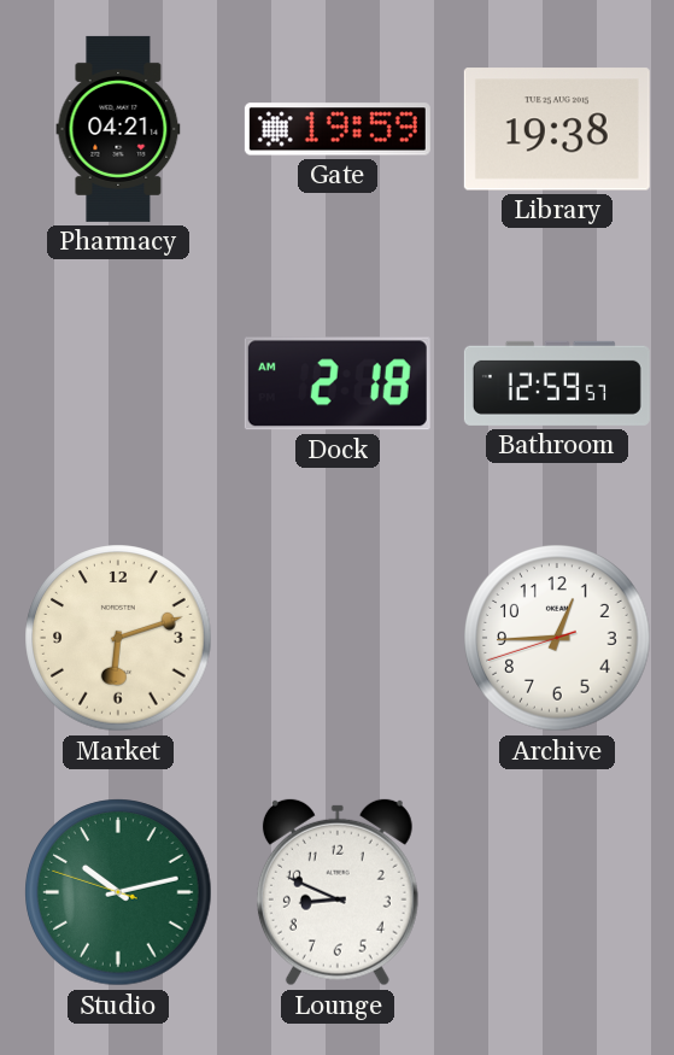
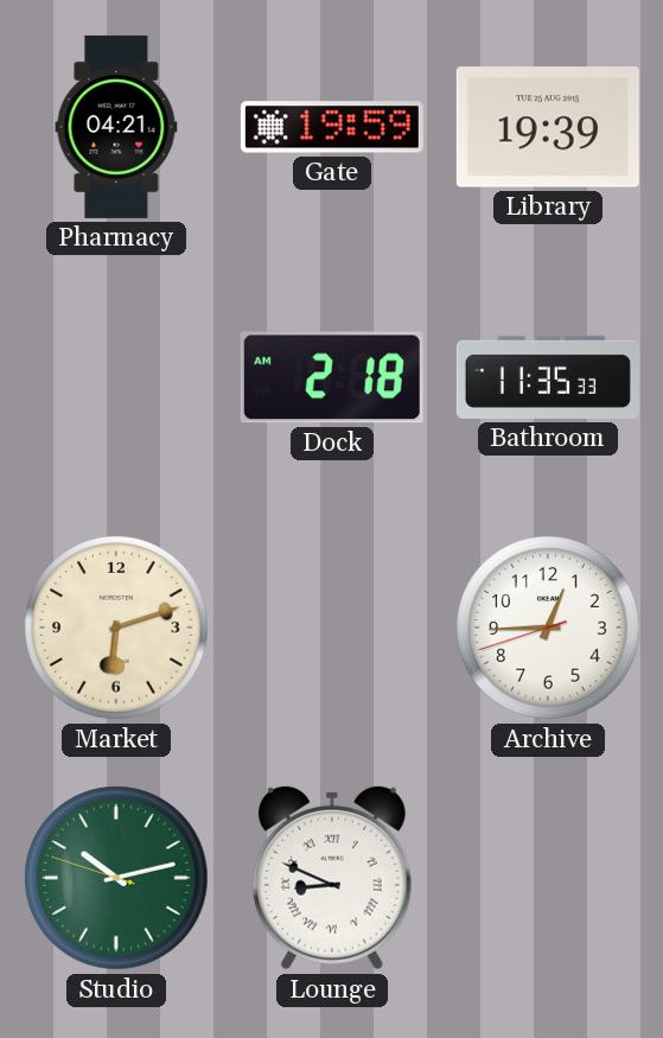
Library: 19:38 -> 19:39
Bathroom: 12:59 -> 11:35
Lounge numerals: Arabic -> Roman
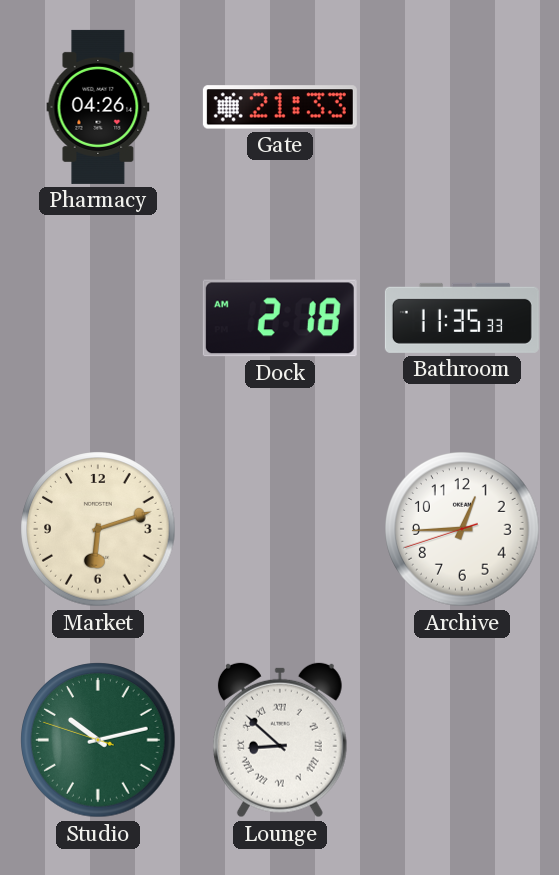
Pharmacy: 04:21 -> 04:26
Gate: 19:59 -> 21:33
Library: 19:39 -> none
Lounge: 8:49 -> 8:52
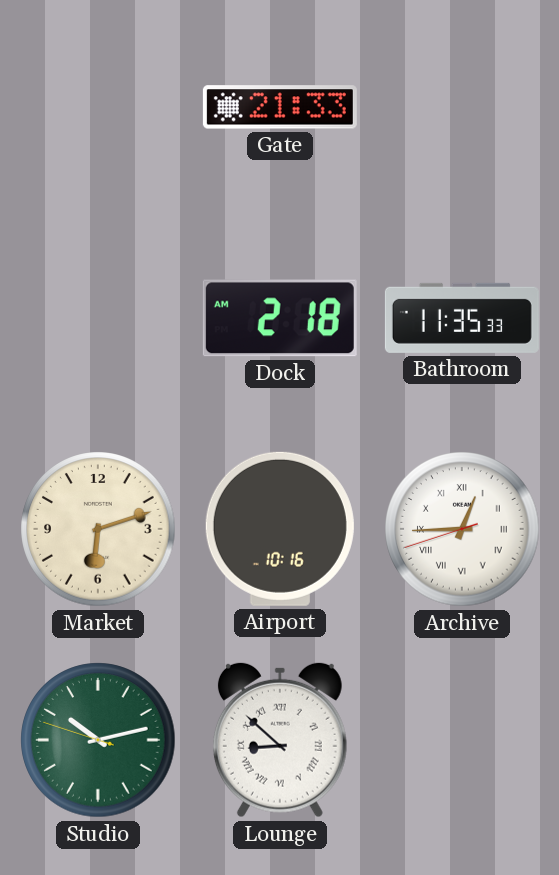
Pharmacy: 04:26 -> none
Airport: none -> 10:16
Archive numerals: Arabic -> Roman
